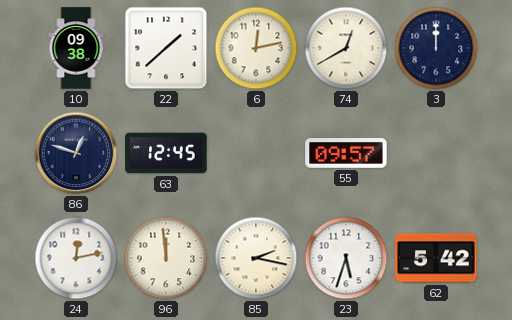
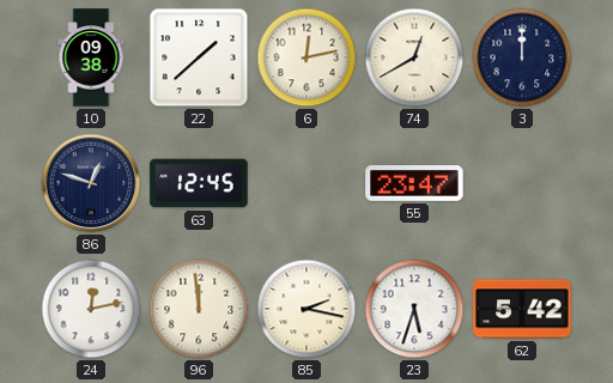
55: 09:57 -> 23:47
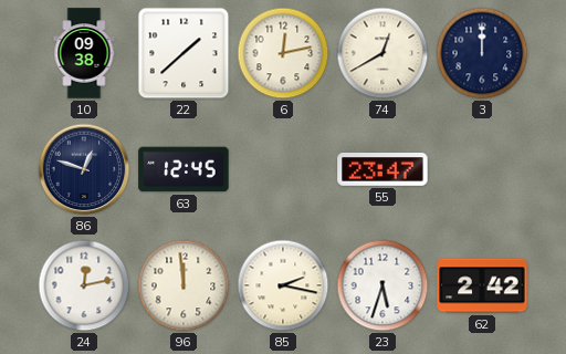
62: 5:42 -> 2:42
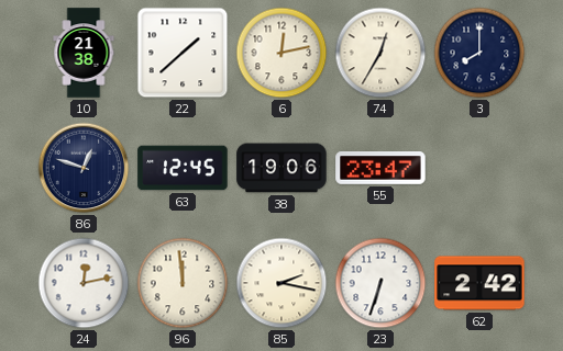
10: 09:38 -> 21:38
74: 12:40 -> 12:35
3: 12:00 -> 8:00
38: none -> 19:06
23: 5:33 -> 6:33
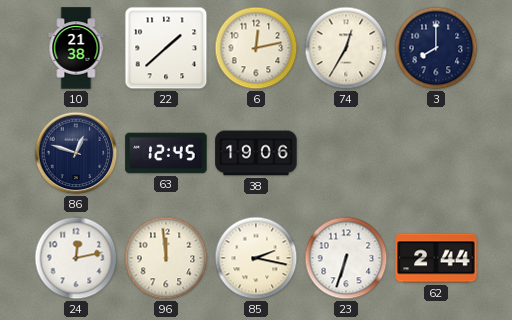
55: 23:47 -> none
62: 2:42 -> 2:44
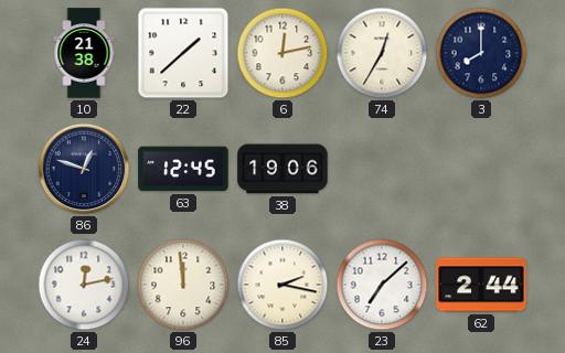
23: 6:33 -> 7:08
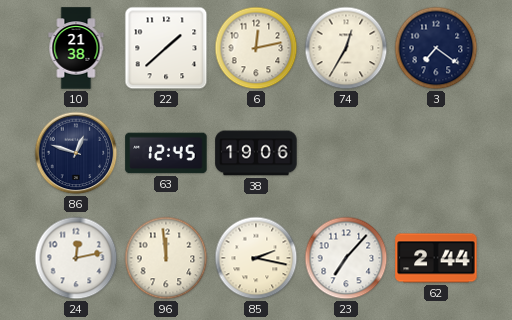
3: 8:00 -> 7:21
23: 7:08 -> 7:07
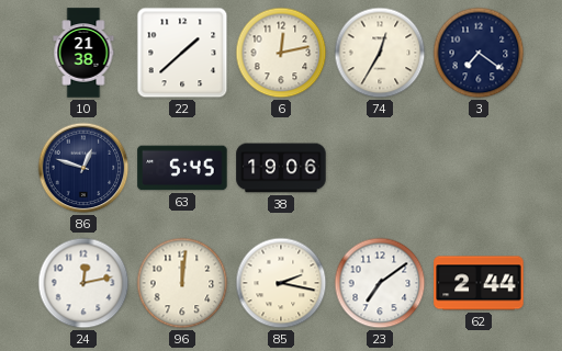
63: 12:45 -> 5:45
96: 11:59 -> 12:01
23: 7:07 -> 7:09
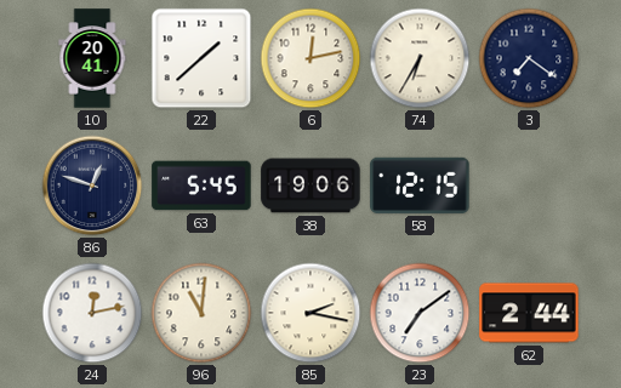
10: 21:38 -> 20:41
74: 12:35 -> 6:35
58: none -> 12:15
96: 12:01 -> 11:01
